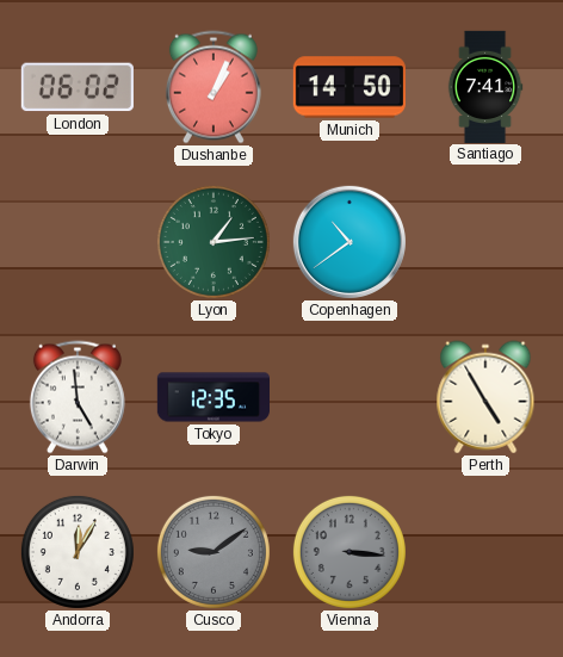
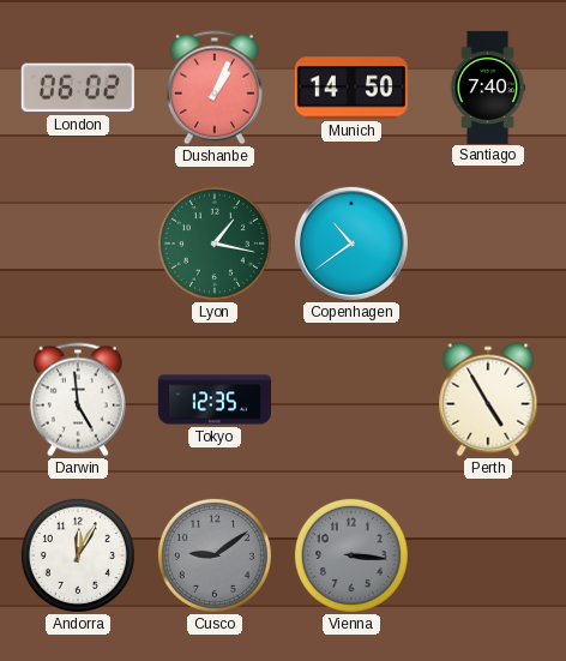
Santiago: 7:41 -> 7:40
Lyon: 1:14 -> 1:17
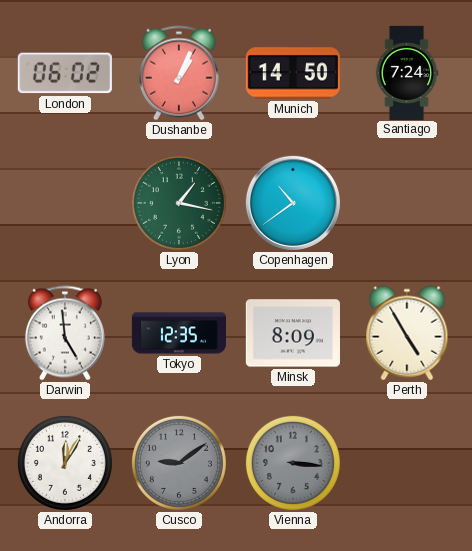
Santiago: 7:40 -> 7:24
Minsk: none -> 8:09
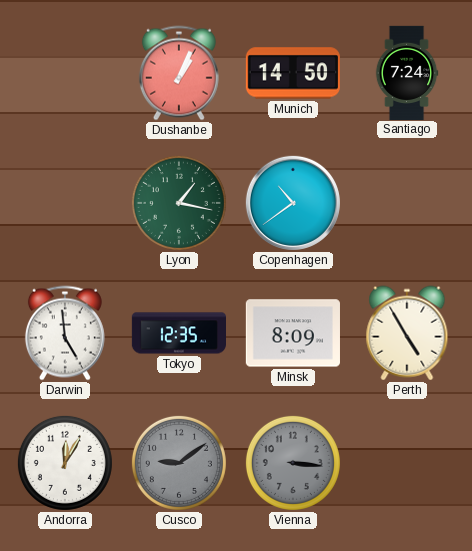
London: 06:02 -> none
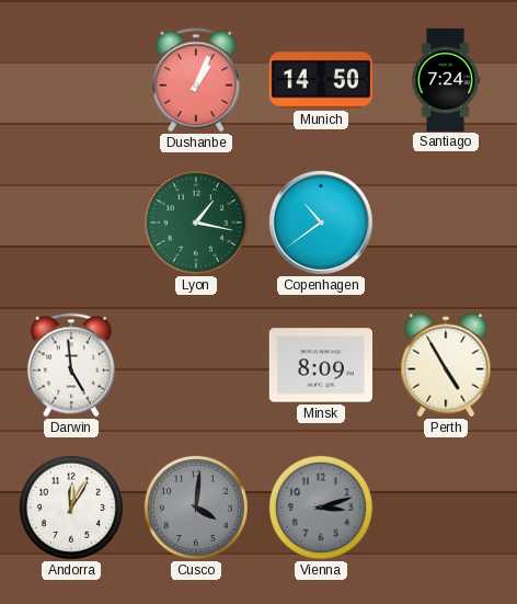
Tokyo: 12:35 -> none
Cusco: 9:09 -> 4:01
Vienna: 3:16 -> 3:12
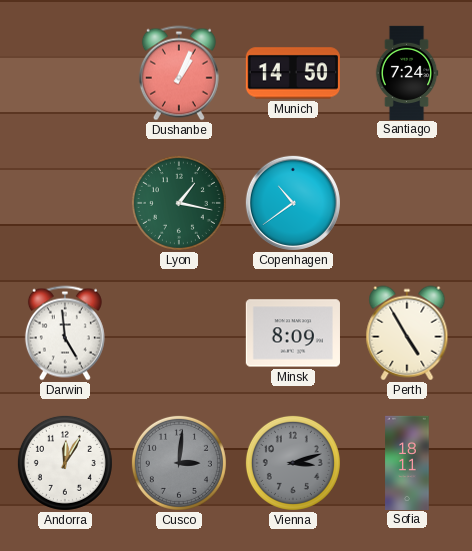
Cusco: 4:01 -> 3:01
Sofia: none -> 18:11
